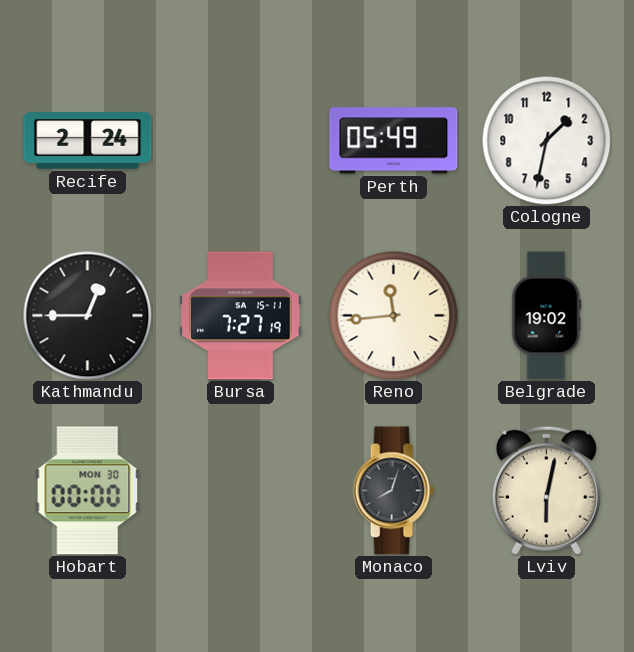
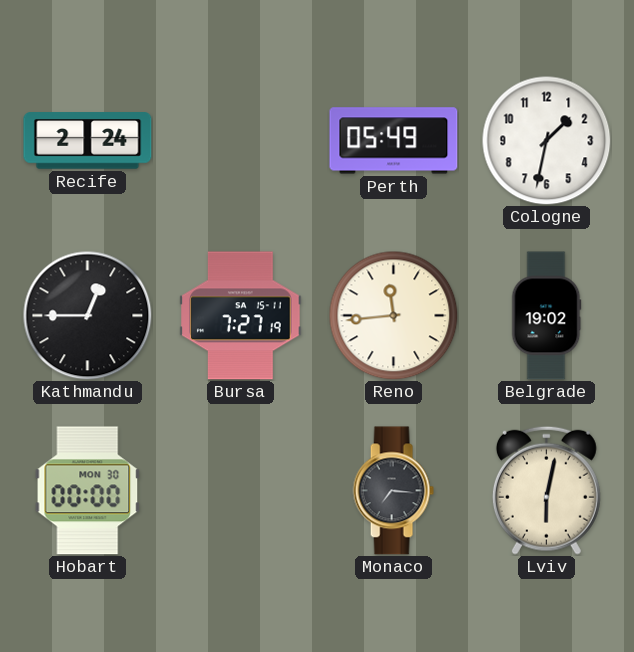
Monaco: 8:03 -> 7:16
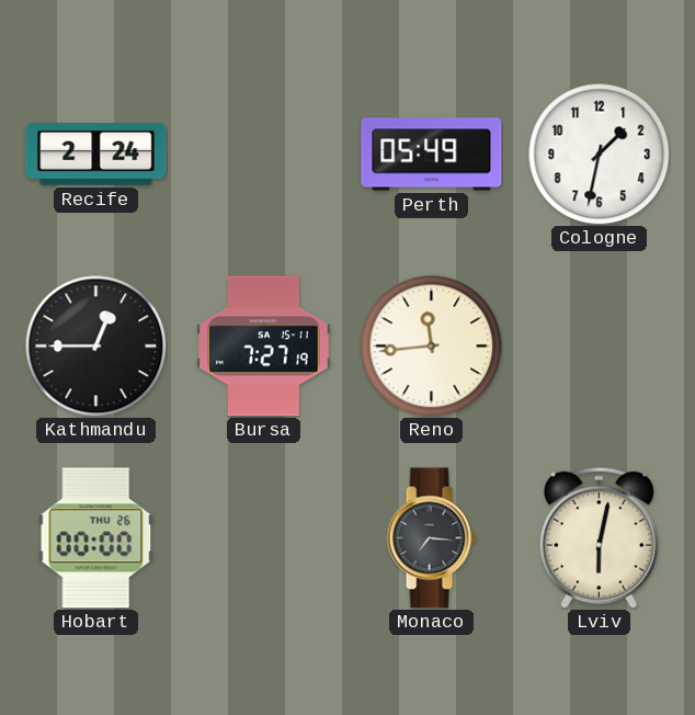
Belgrade: 19:02 -> none
Hobart date: MON 30 -> THU 26
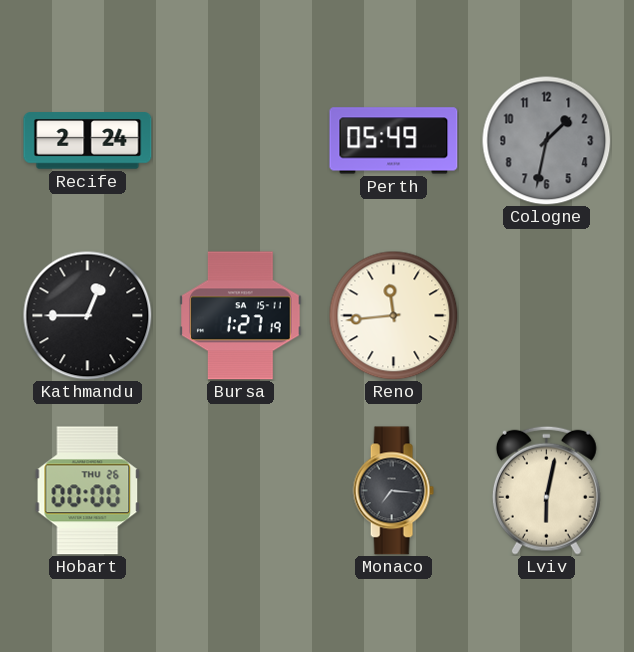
Cologne dial: white -> grey
Bursa: 7:27 -> 1:27
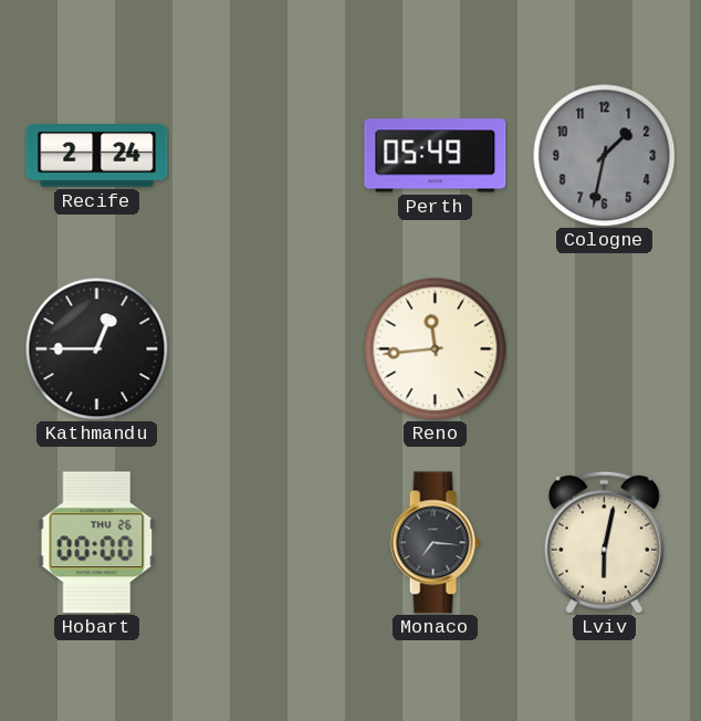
Bursa: 1:27 -> none
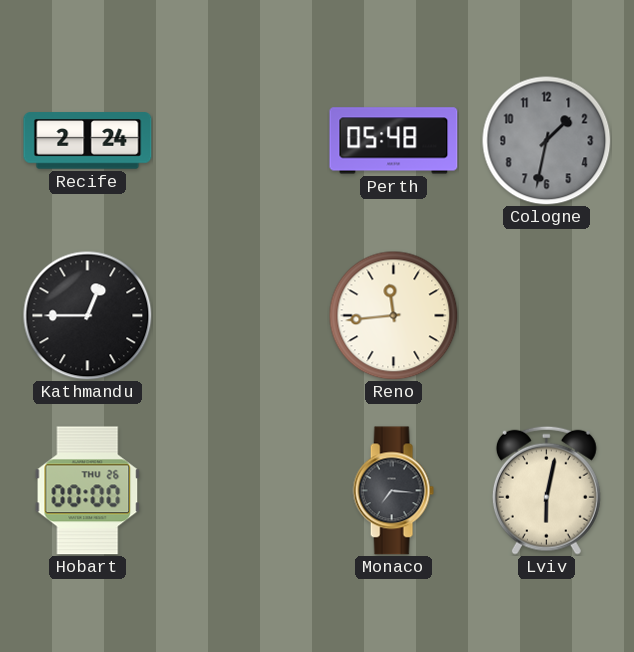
Perth: 05:49 -> 05:48
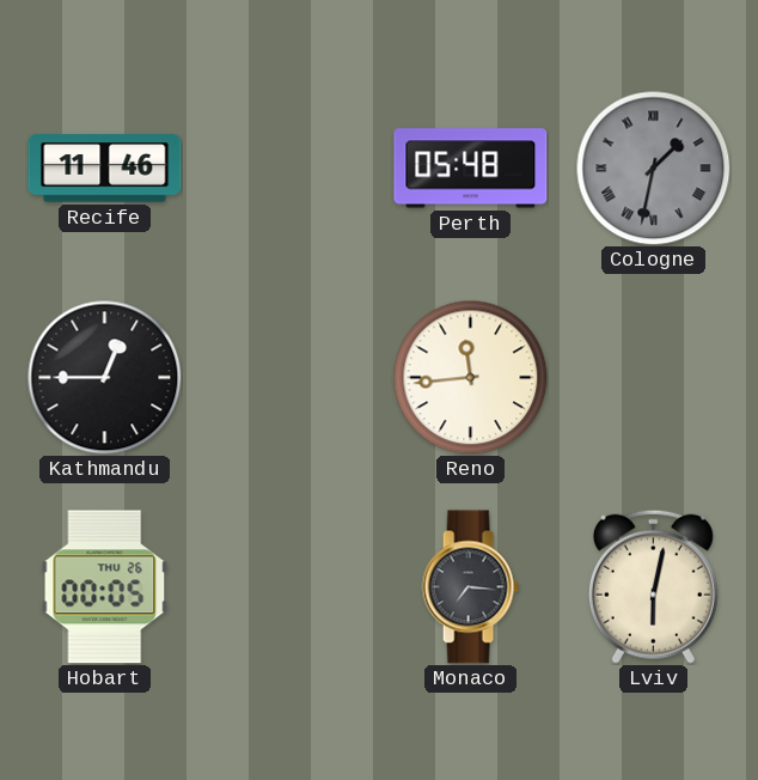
Recife: 2:24 -> 11:46
Cologne numerals: Arabic -> Roman
Hobart: 00:00 -> 00:05
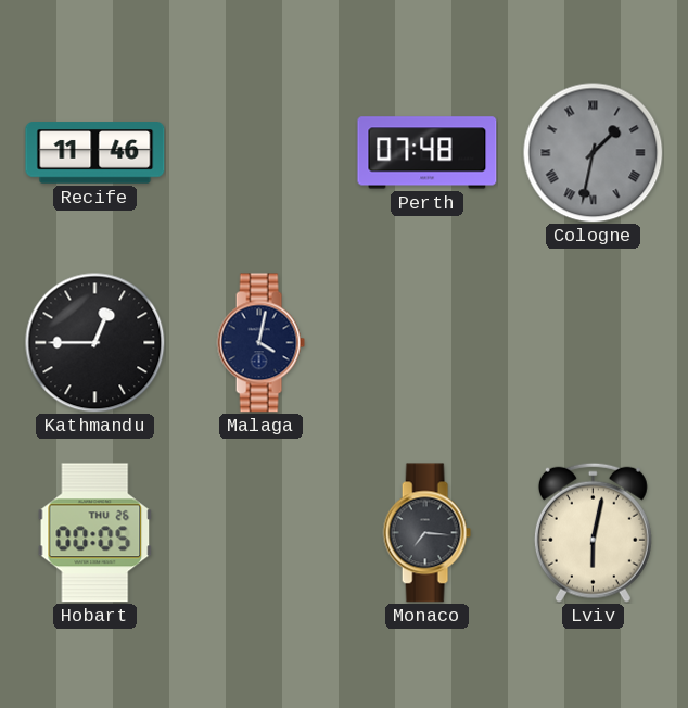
Perth: 05:48 -> 07:48
Malaga: none -> 4:02
Reno: 11:44 -> none
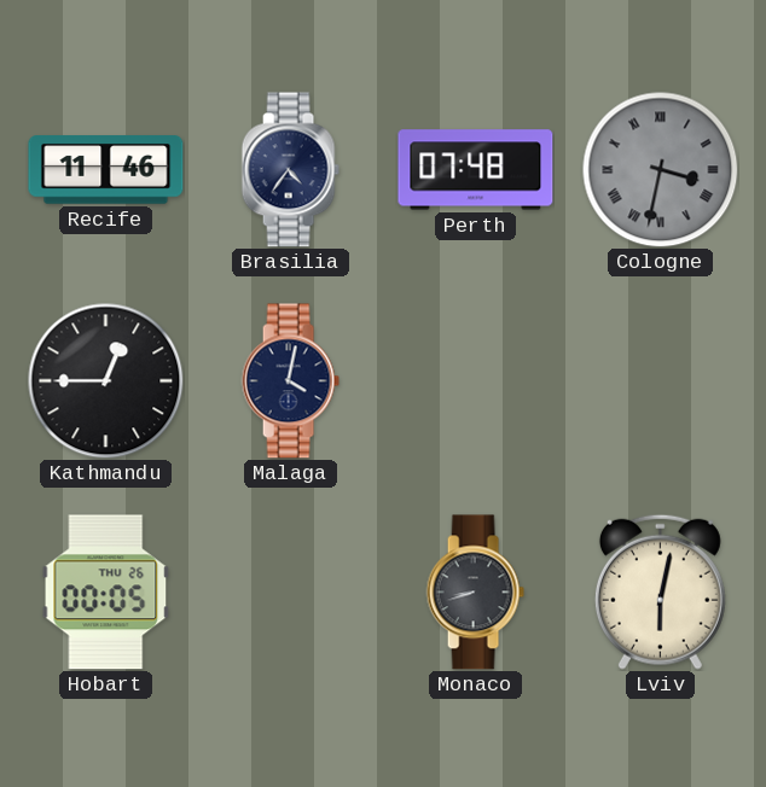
Brasilia: none -> 4:36
Cologne: 1:32 -> 3:32
Monaco: 7:16 -> 8:42
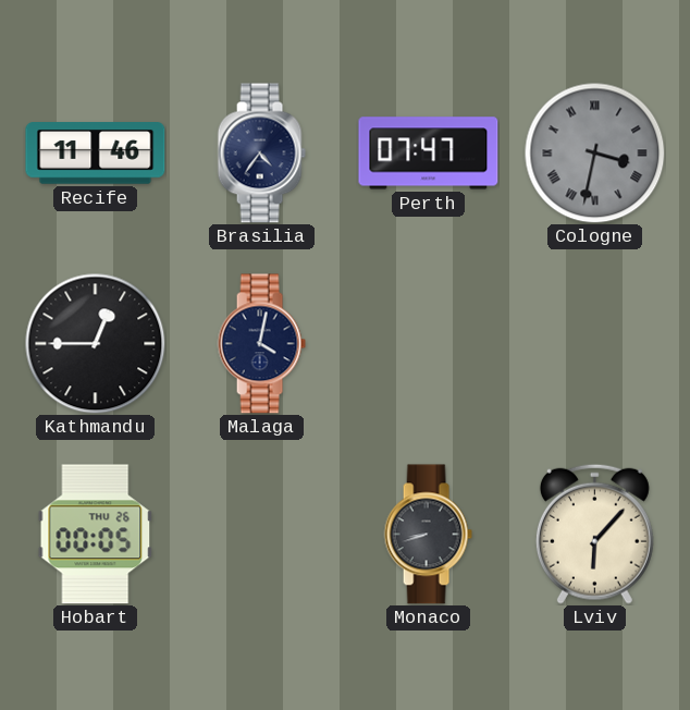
Perth: 07:48 -> 07:47
Lviv: 6:02 -> 6:07
